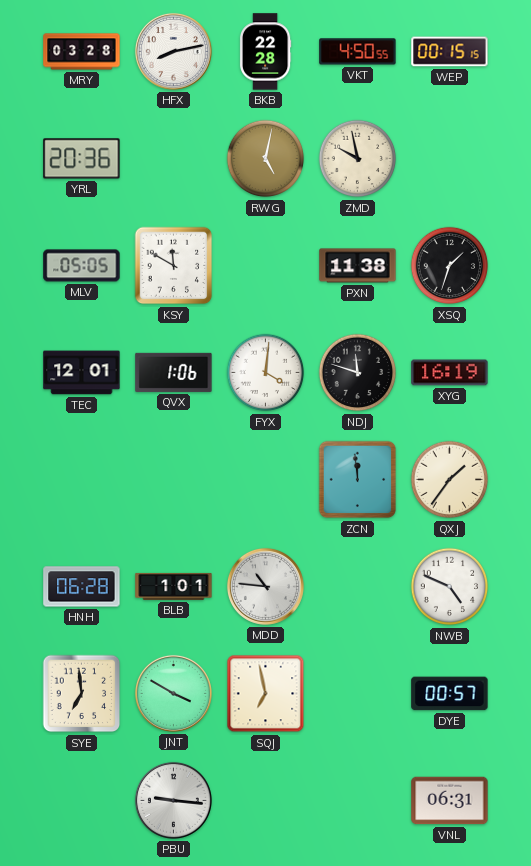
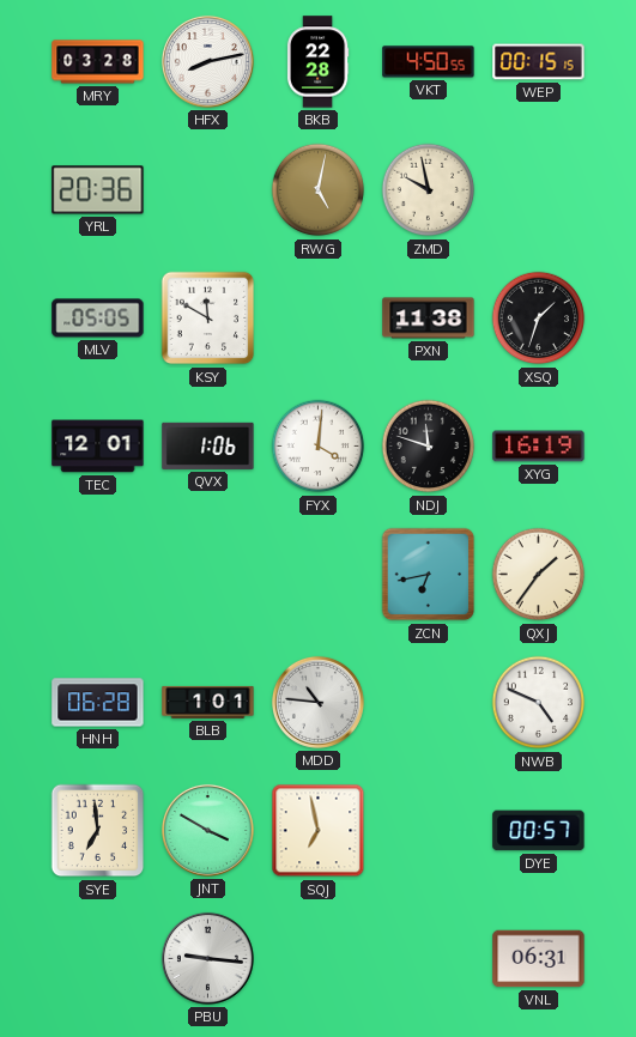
ZCN: 11:59 -> 6:43
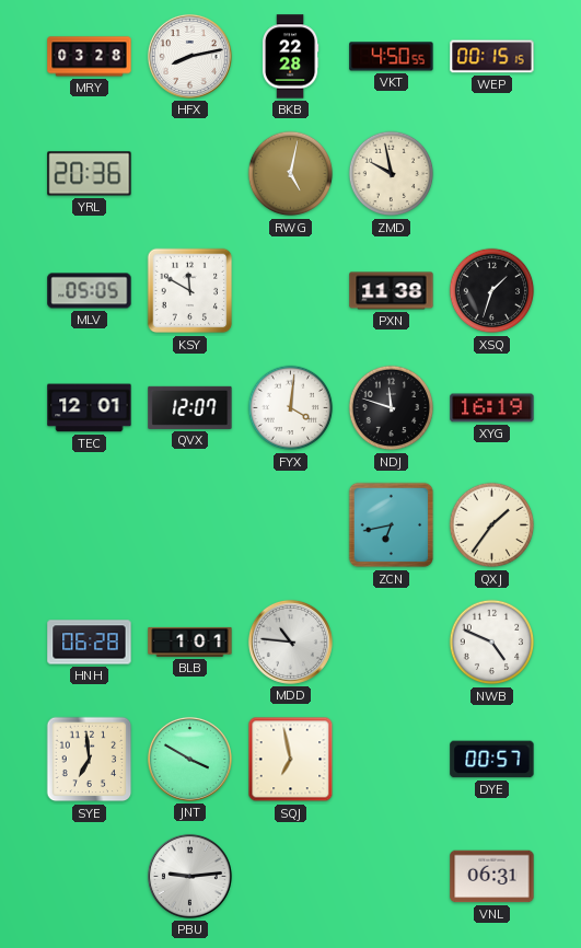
QVX: 1:06 -> 12:07
PBU: 9:16 -> 9:14
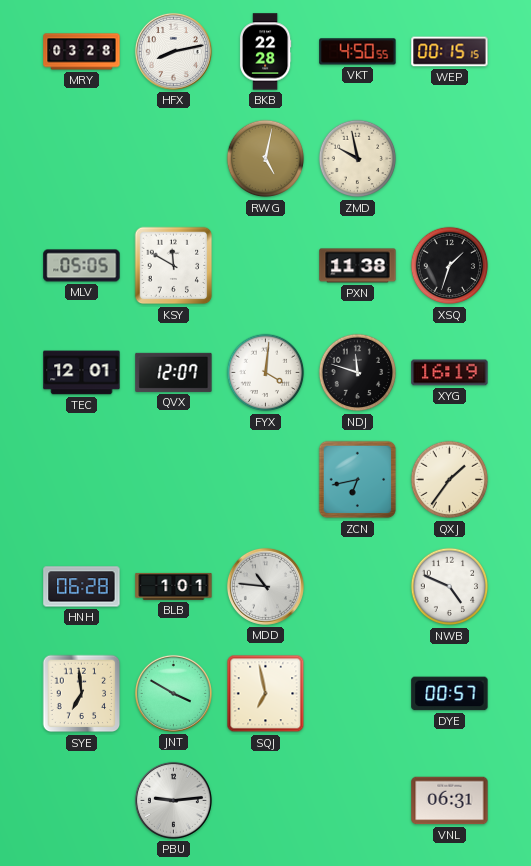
YRL: 20:36 -> none
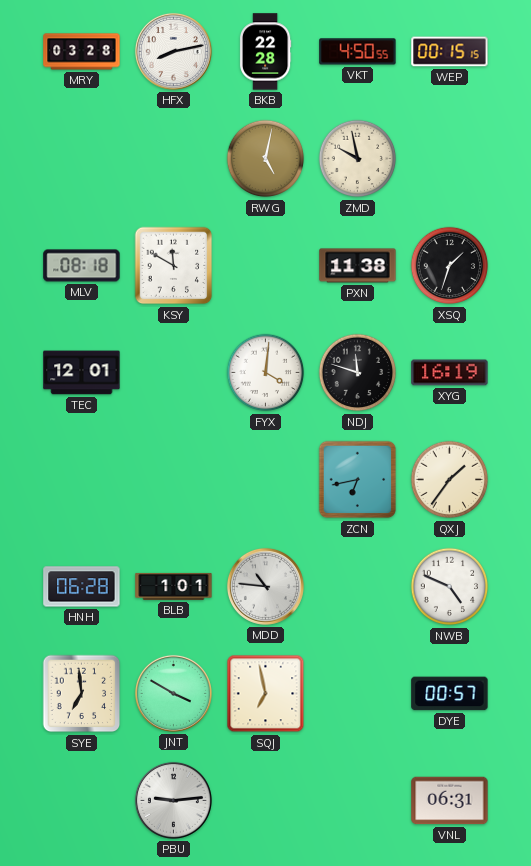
MLV: 05:05 -> 08:18
QVX: 12:07 -> none
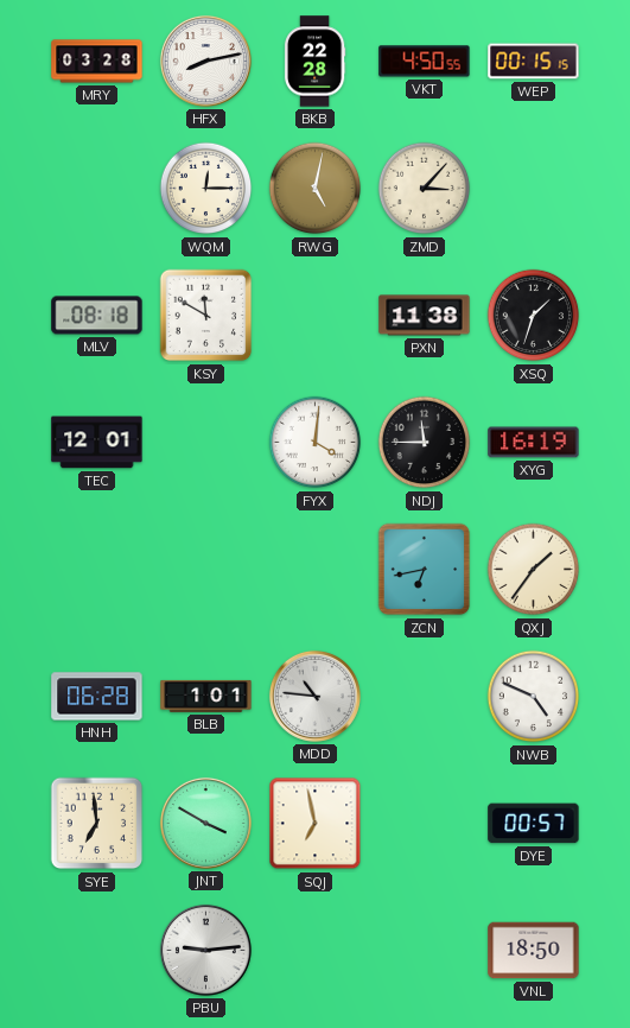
WQM: none -> 12:15
ZMD: 9:58 -> 3:07
NDJ: 11:48 -> 11:45
VNL: 06:31 -> 18:50
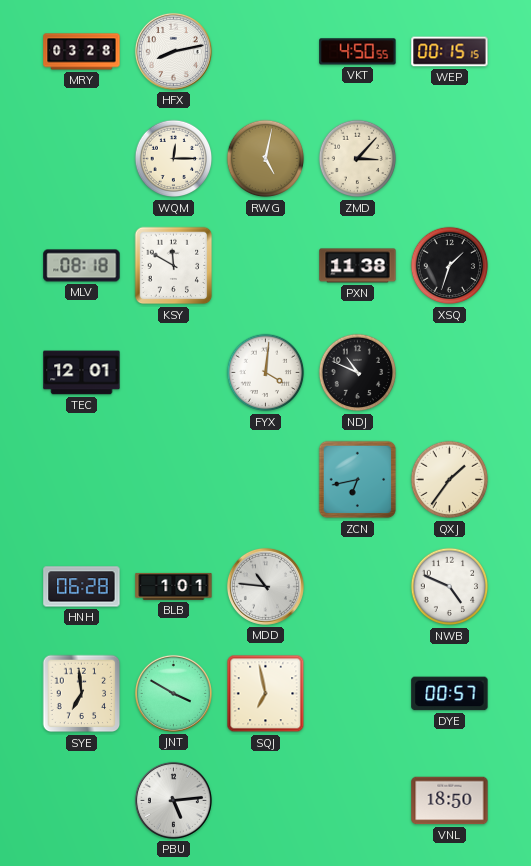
BKB: 22:28 -> none
NDJ: 11:45 -> 10:49
XYG: 16:19 -> none
PBU: 9:14 -> 5:14
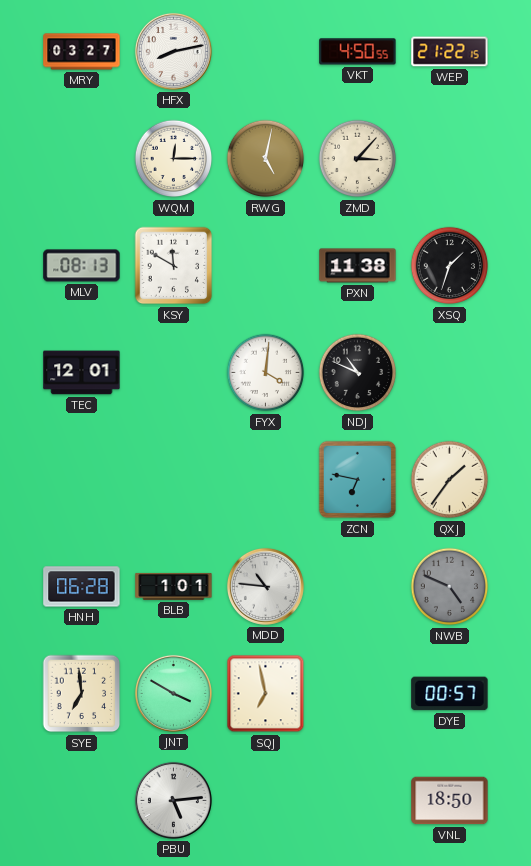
MRY: 03:28 -> 03:27
WEP: 00:15 -> 21:22
MLV: 08:18 -> 08:13
ZCN: 6:43 -> 6:47
NWB dial: white -> grey
